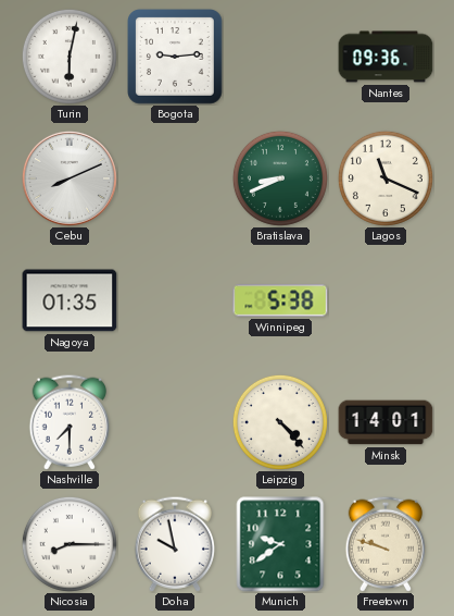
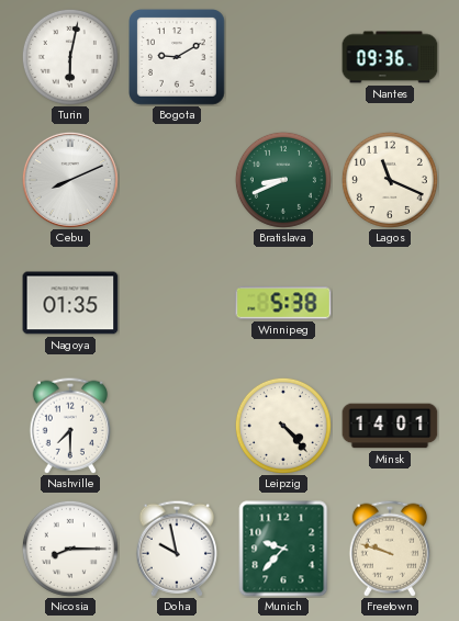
Bogota: 9:14 -> 9:10
Munich: 9:39 -> 9:37
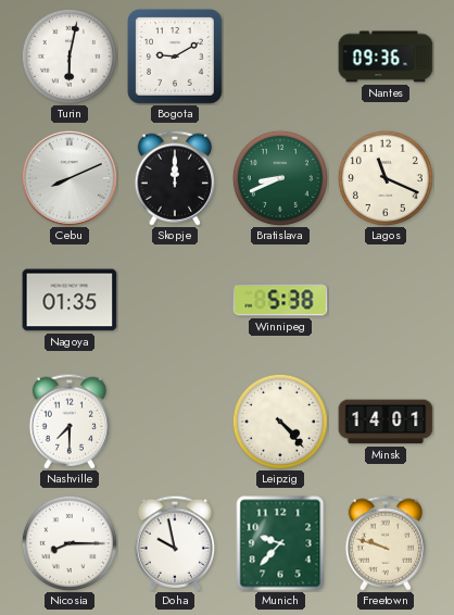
Skopje: none -> 12:00
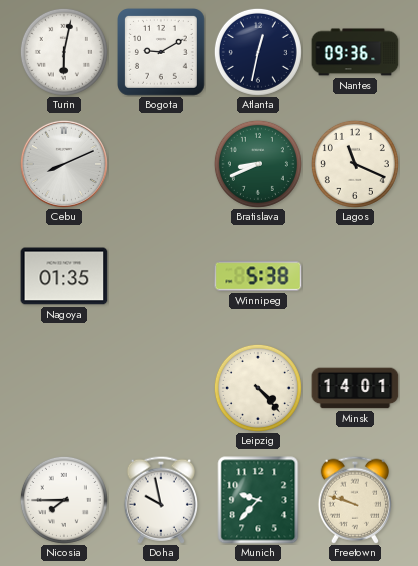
Atlanta: none -> 12:32
Skopje: 12:00 -> none
Nashville: 7:30 -> none
Nicosia: 8:15 -> 7:45
